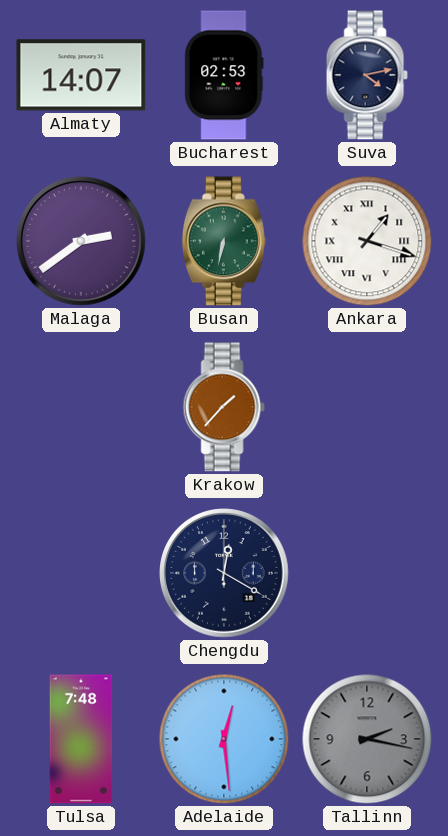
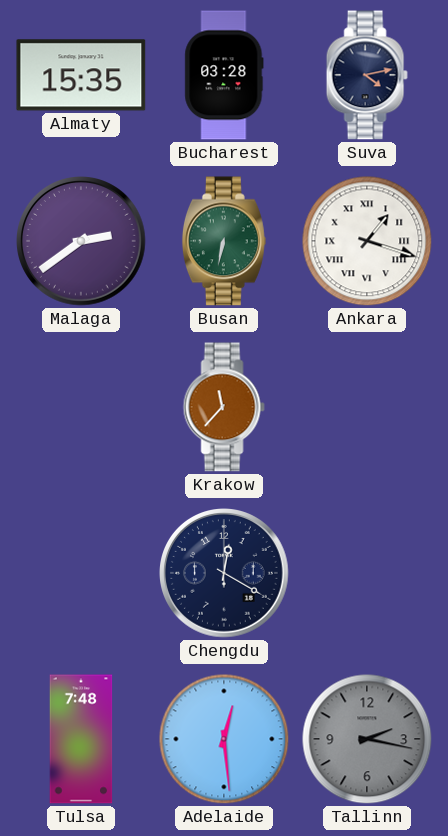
Almaty: 14:07 -> 15:35
Bucharest: 02:53 -> 03:28
Krakow: 1:37 -> 11:37
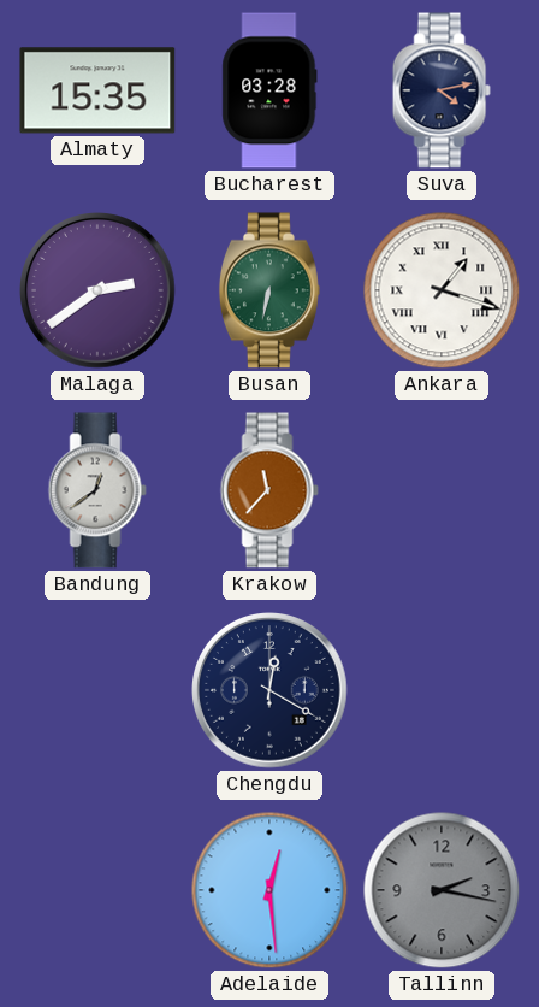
Bandung: none -> 12:39
Tulsa: 7:48 -> none
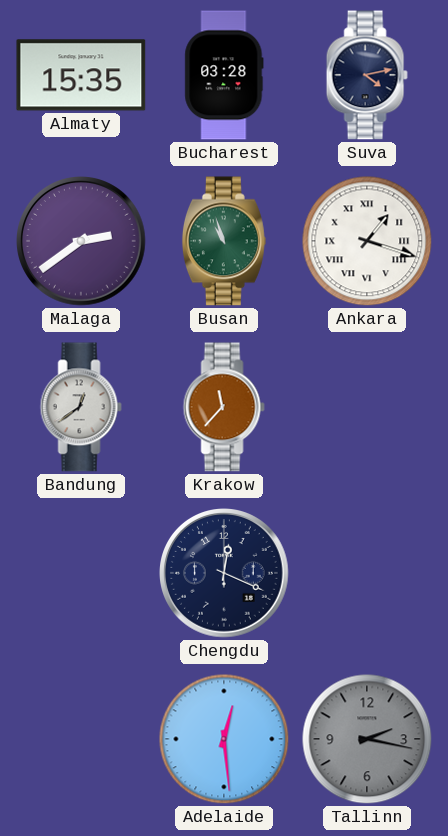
Busan: 6:32 -> 10:57
Chengdu: 12:20 -> 12:19
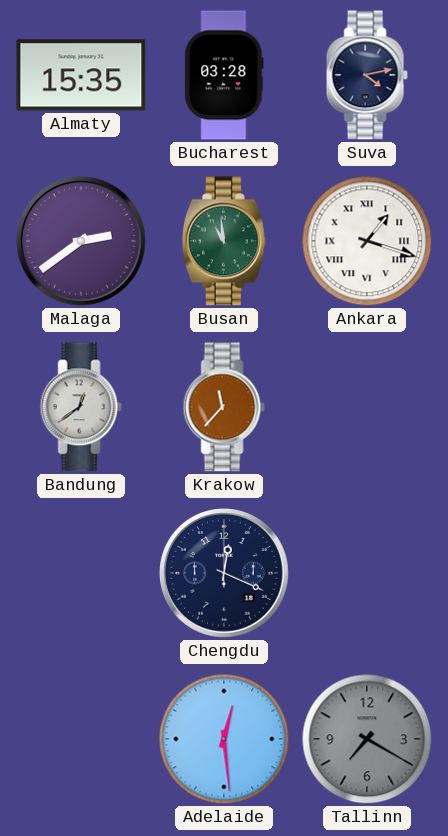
Busan: 10:57 -> 10:59
Tallinn: 2:17 -> 7:20
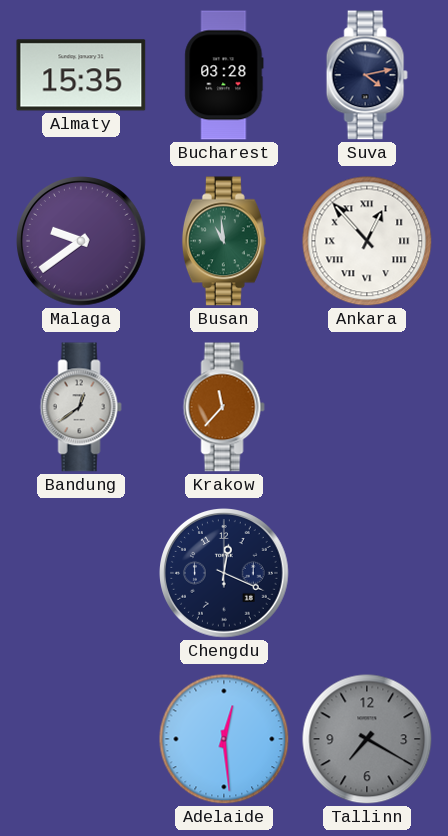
Malaga: 2:39 -> 9:39
Ankara: 1:18 -> 12:53
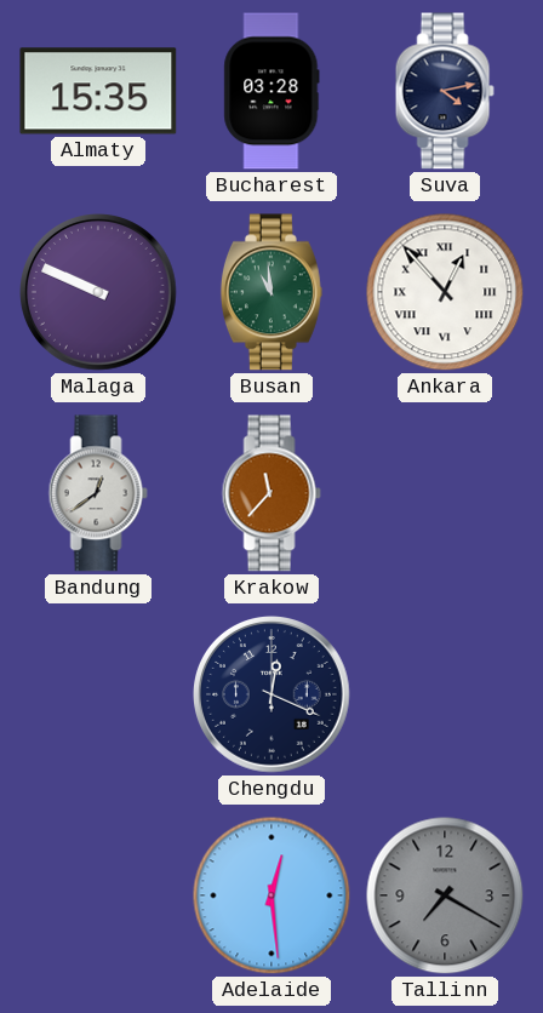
Malaga: 9:39 -> 9:49
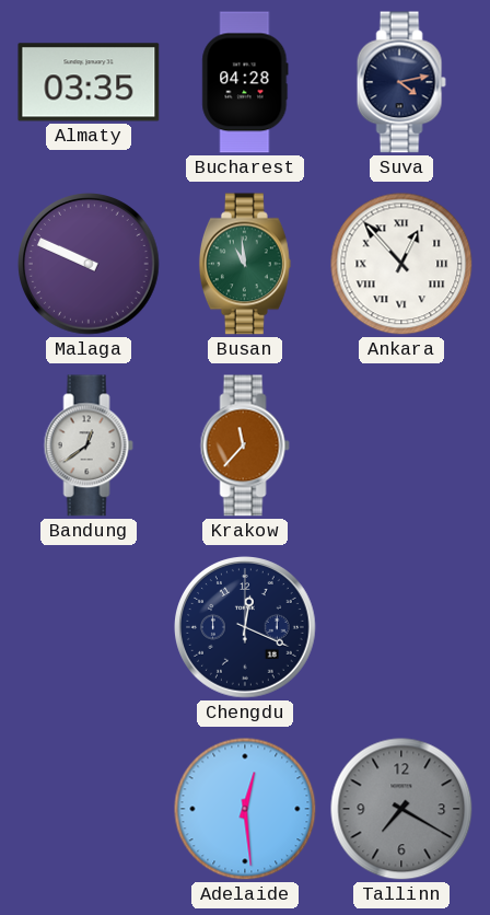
Almaty: 15:35 -> 03:35
Bucharest: 03:28 -> 04:28
